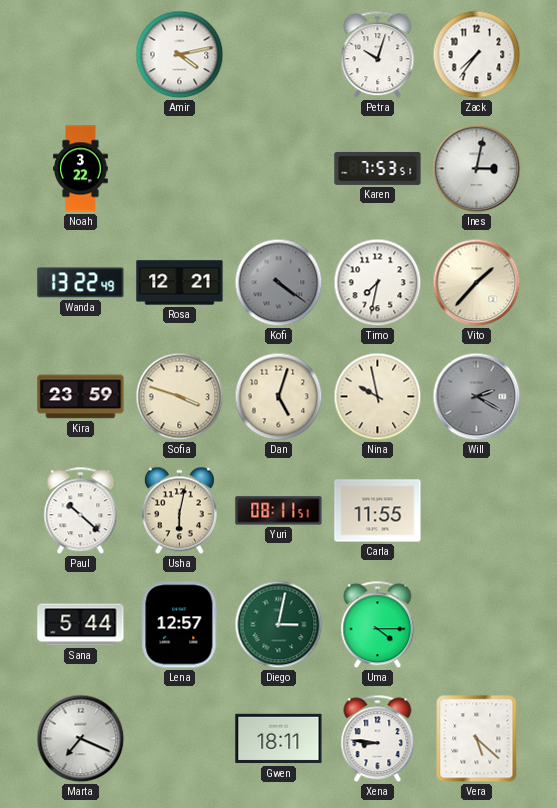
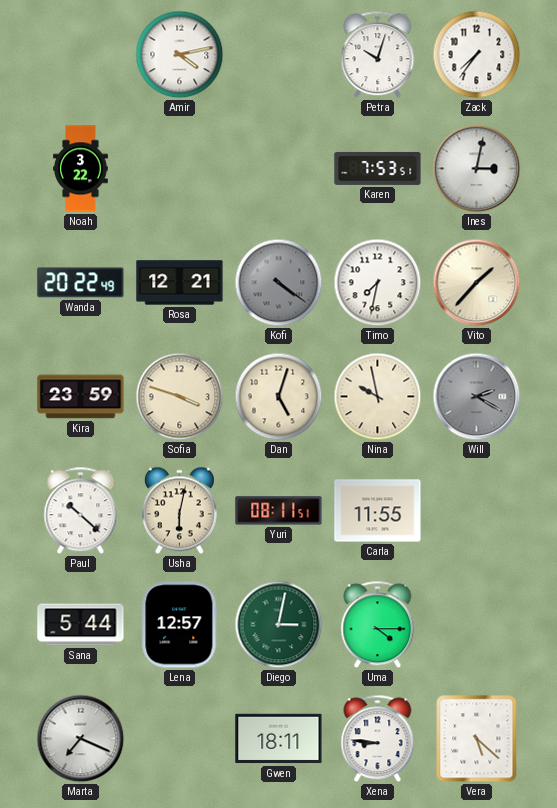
Wanda: 13:22 -> 20:22
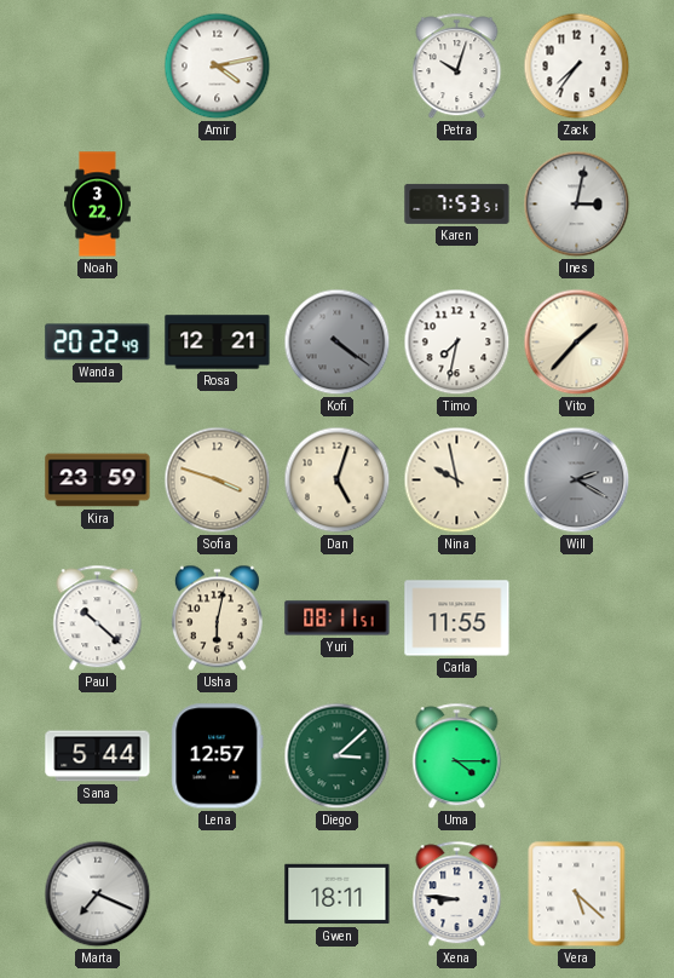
Diego: 3:02 -> 3:08
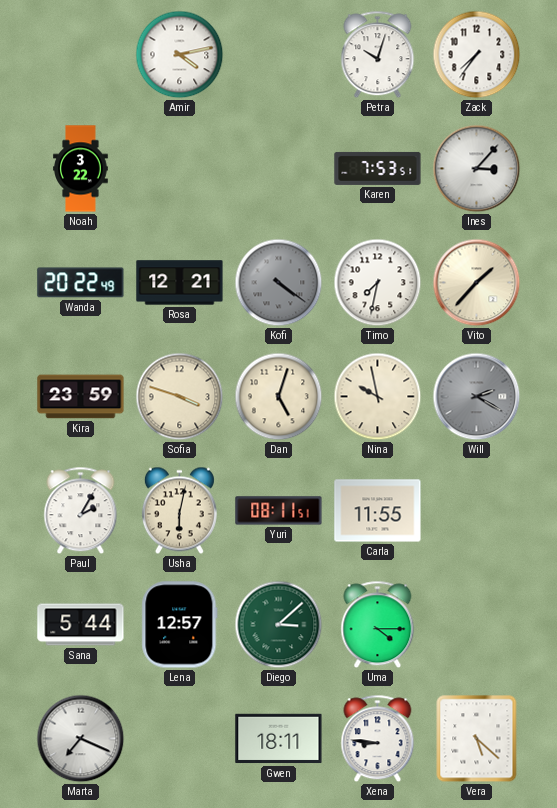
Ines: 3:02 -> 3:07
Paul: 10:22 -> 2:05
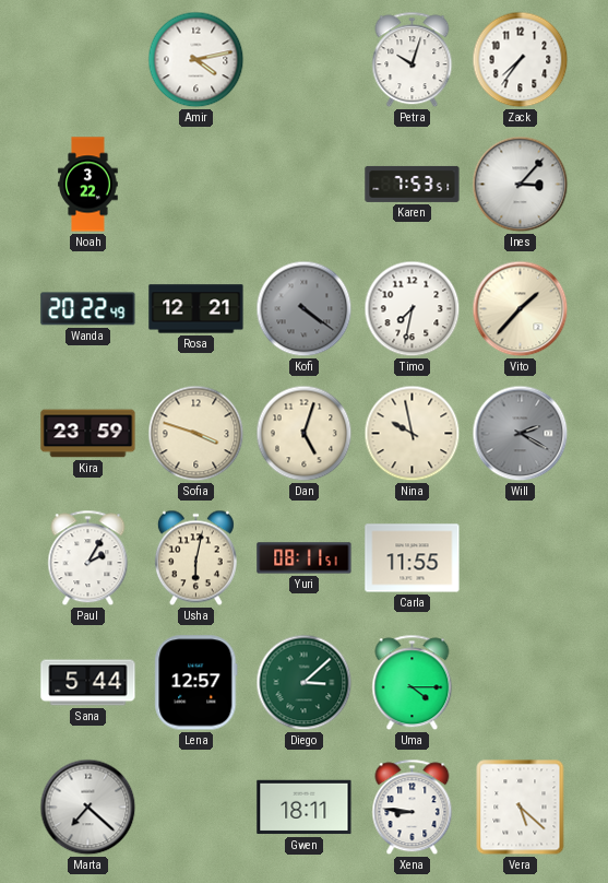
Marta: 7:19 -> 7:22
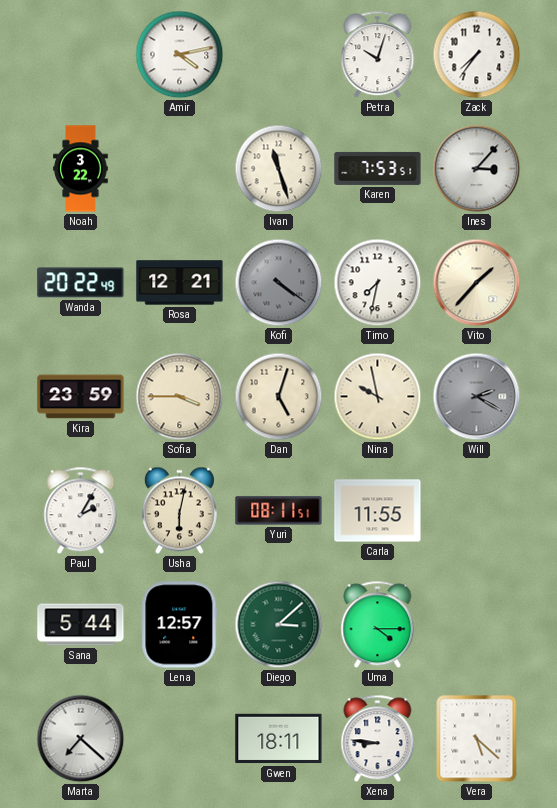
Ivan: none -> 11:27
Sofia: 3:48 -> 3:45
